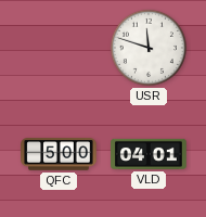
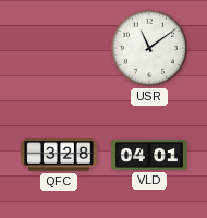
USR: 11:48 -> 11:09
QFC: 5:00 -> 3:28
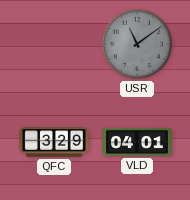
USR dial: white -> grey
QFC: 3:28 -> 3:29
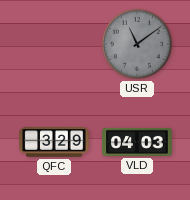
VLD: 04:01 -> 04:03
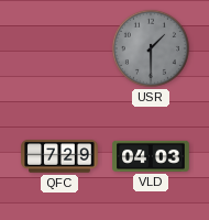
USR: 11:09 -> 1:30
QFC: 3:29 -> 7:29
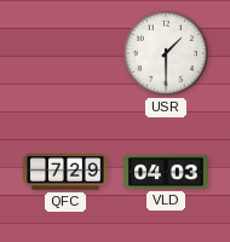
USR dial: grey -> white
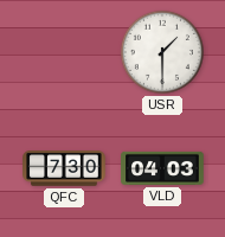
QFC: 7:29 -> 7:30
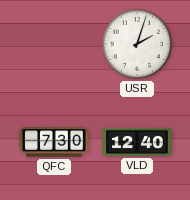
USR: 1:30 -> 2:03
VLD: 04:03 -> 12:40
